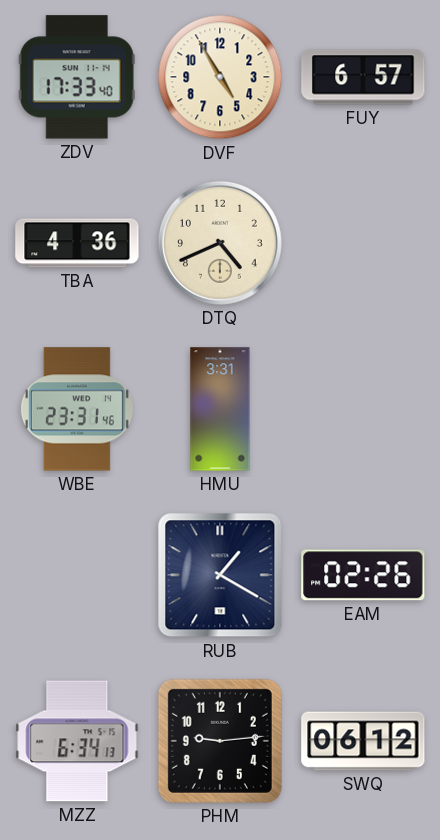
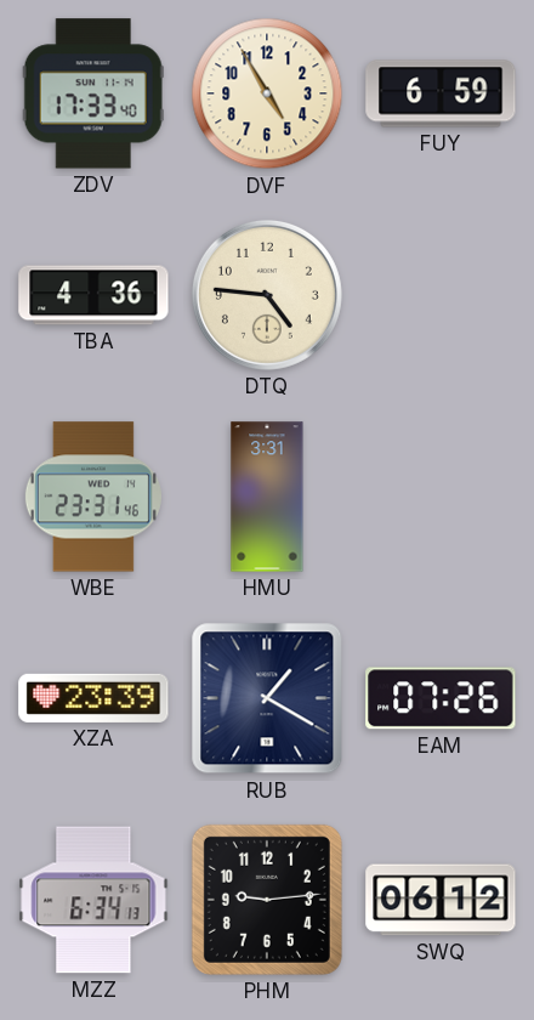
FUY: 6:57 -> 6:59
DTQ: 4:41 -> 4:46
XZA: none -> 23:39
EAM: 02:26 -> 07:26
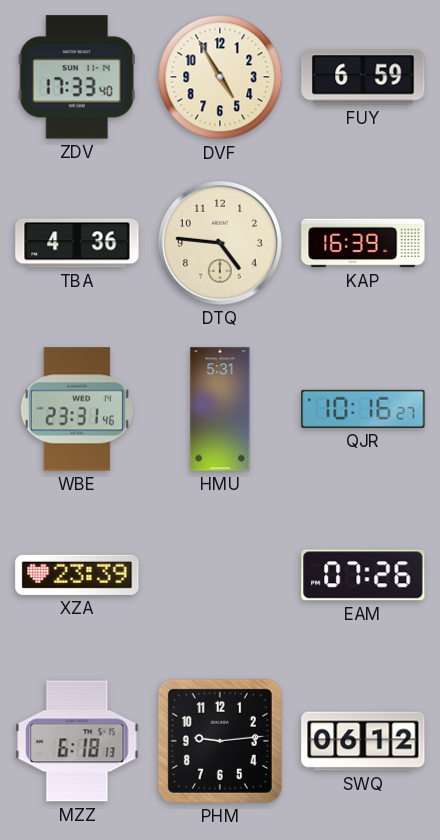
KAP: none -> 16:39
HMU: 3:31 -> 5:31
QJR: none -> 10:16
RUB: 1:20 -> none
MZZ: 6:34 -> 6:18
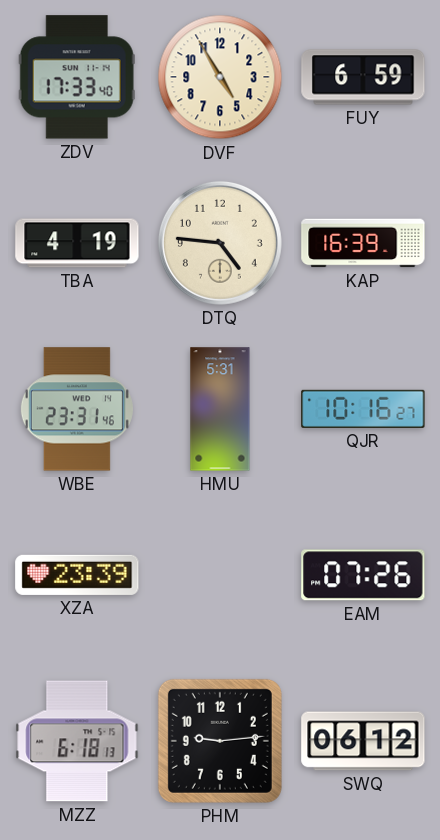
TBA: 4:36 -> 4:19
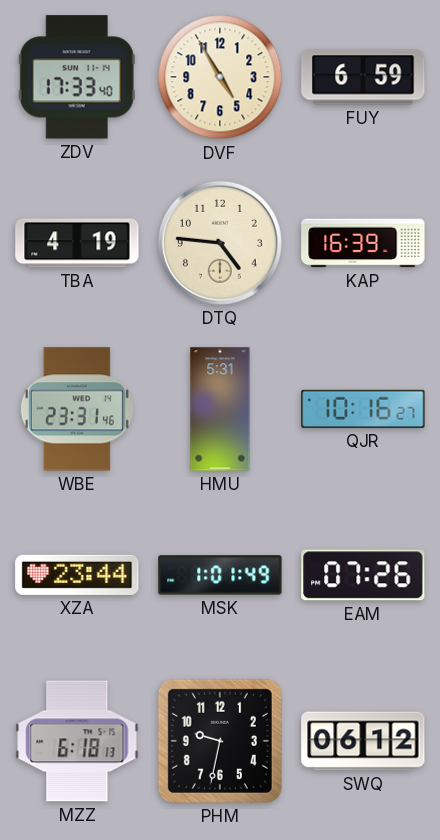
XZA: 23:39 -> 23:44
MSK: none -> 1:01
PHM: 9:14 -> 9:32
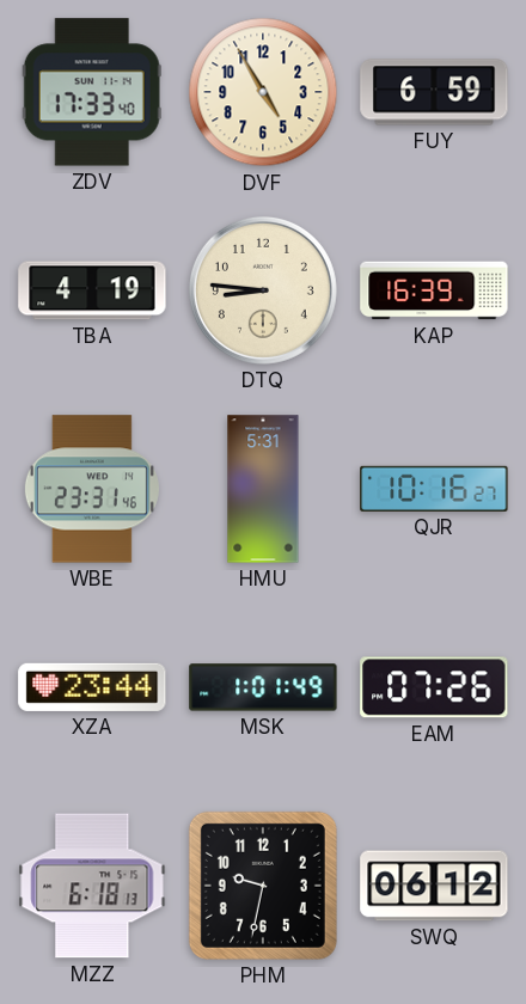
DTQ: 4:46 -> 8:46
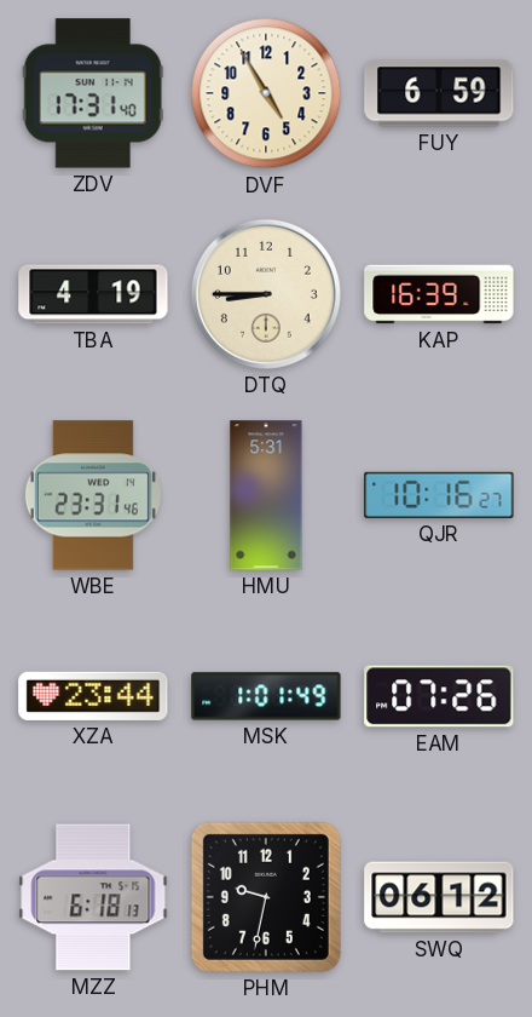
ZDV: 17:33 -> 17:31
DTQ: 8:46 -> 8:45
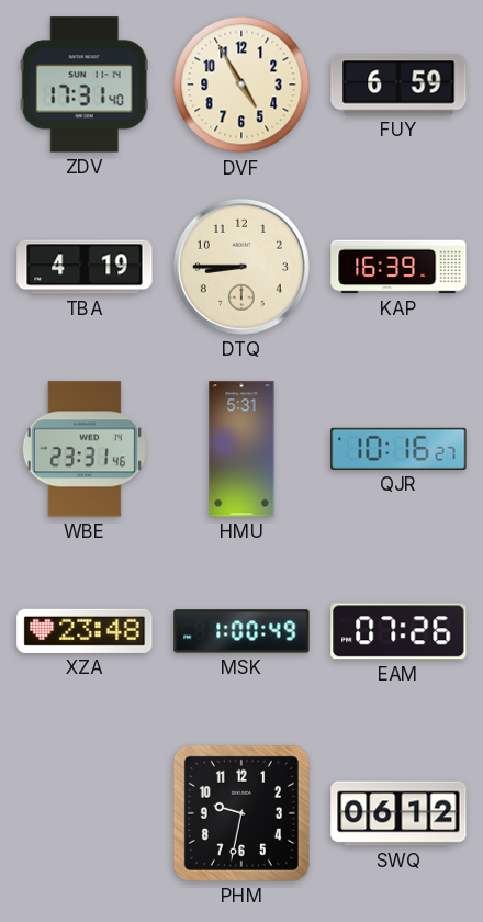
XZA: 23:44 -> 23:48
MSK: 1:01 -> 1:00
MZZ: 6:18 -> none
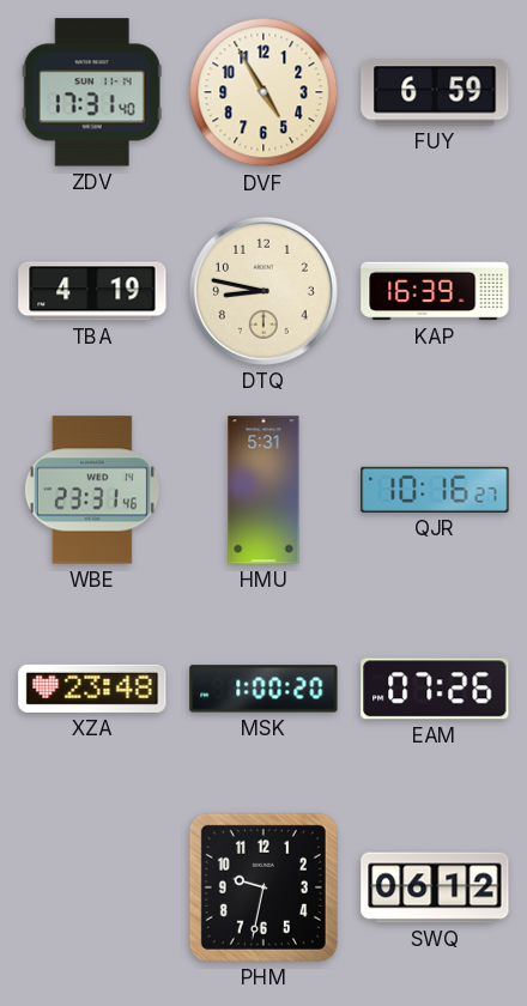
DTQ: 8:45 -> 8:47
MSK: 1:00:49 -> 1:00:20
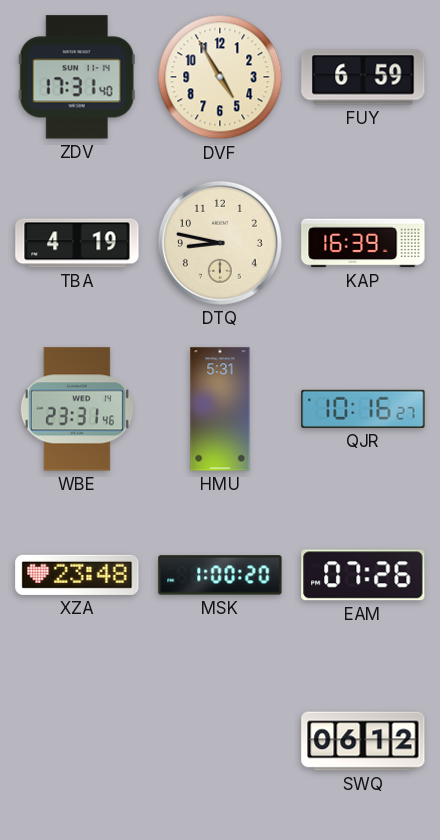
PHM: 9:32 -> none
